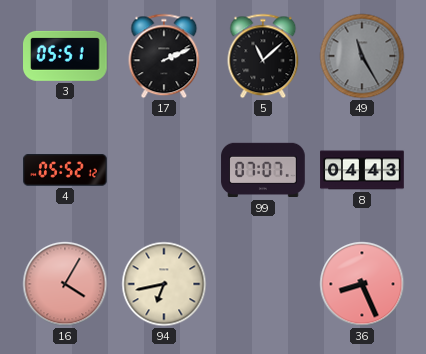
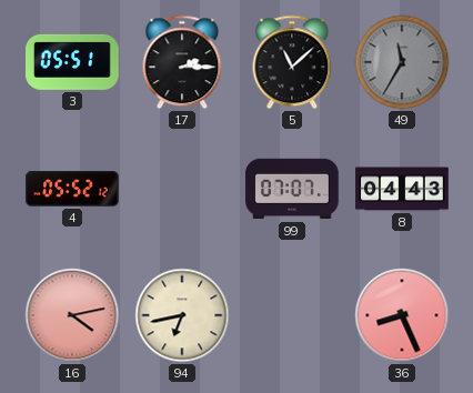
17: 2:11 -> 2:15
49: 11:25 -> 11:35
16: 4:05 -> 4:13
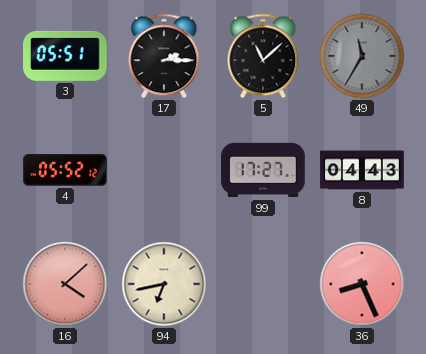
99: 07:07 -> 17:27
16: 4:13 -> 4:08
